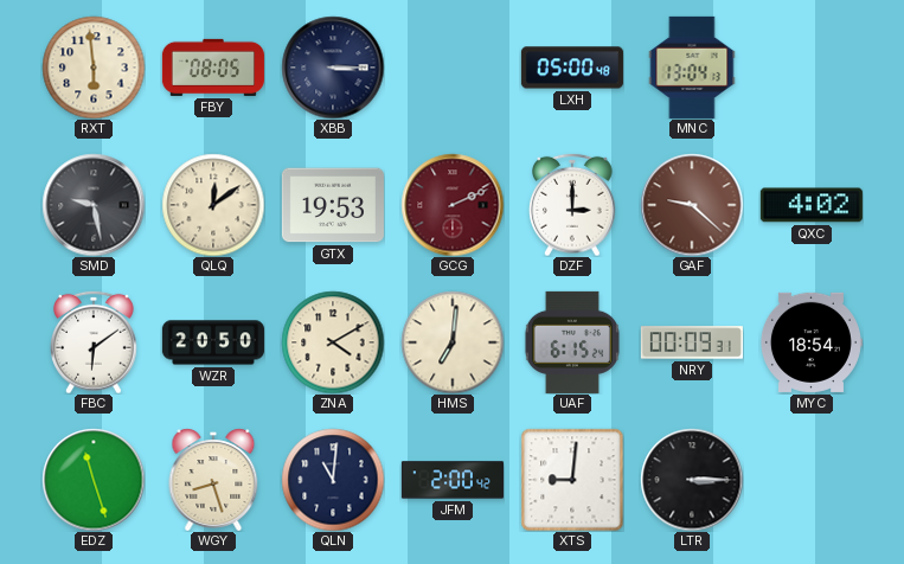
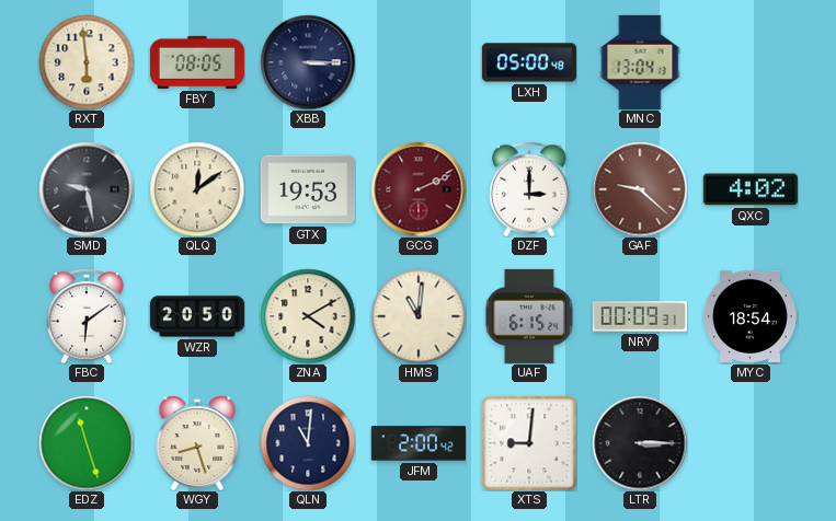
HMS: 7:01 -> 11:01
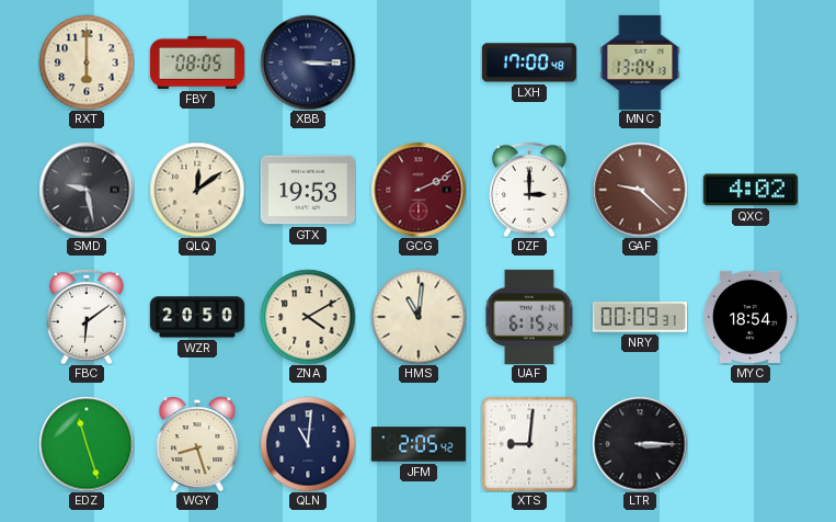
RXT: 5:59 -> 6:00
LXH: 05:00 -> 17:00
JFM: 2:00 -> 2:05
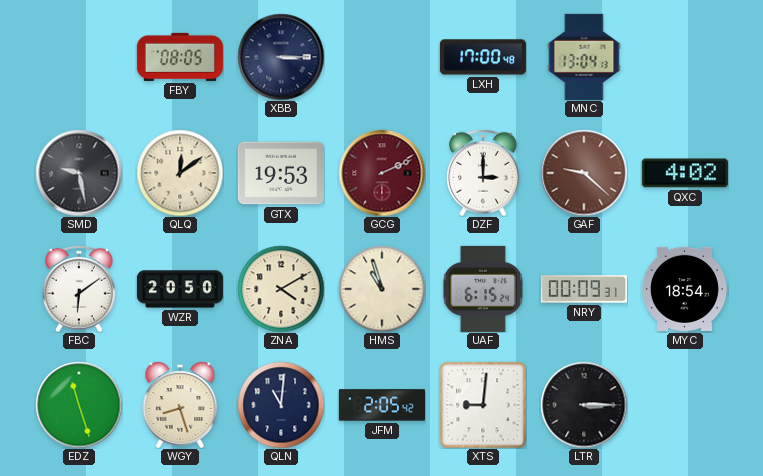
RXT: 6:00 -> none
HMS: 11:01 -> 10:57
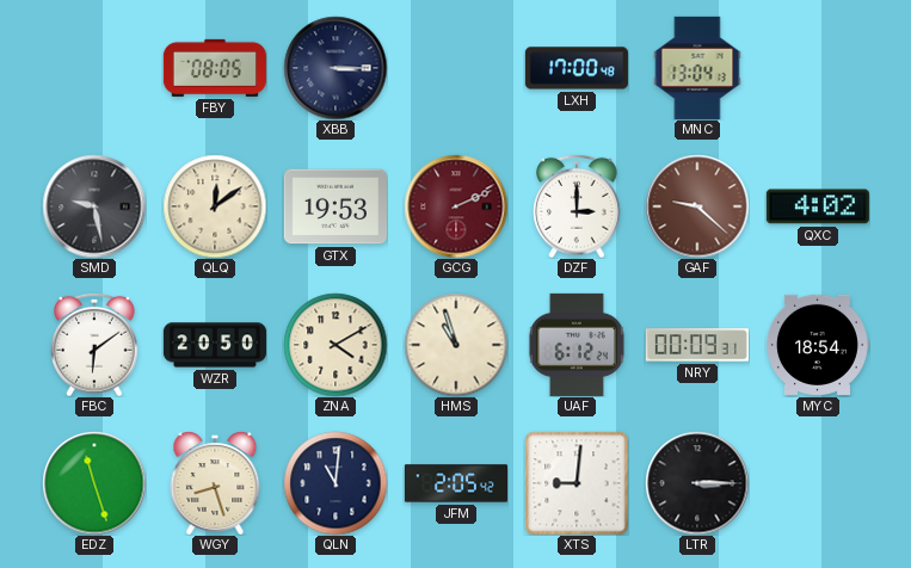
UAF: 6:15 -> 6:12
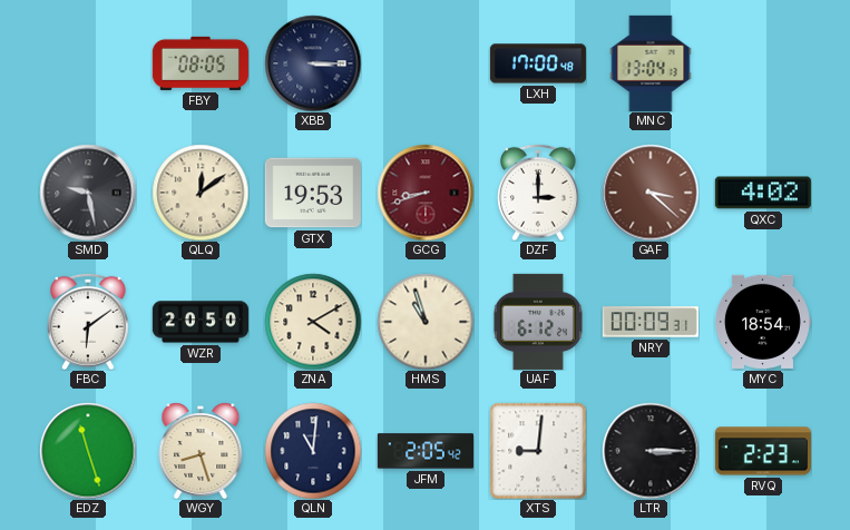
GCG: 2:11 -> 8:42
GAF: 9:22 -> 3:22
RVQ: none -> 2:23
